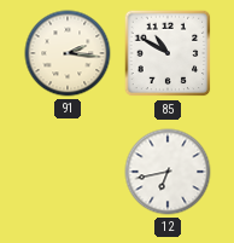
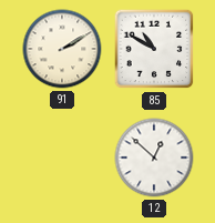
91: 2:16 -> 2:10
12: 6:43 -> 12:52
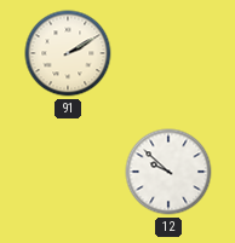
85: 10:50 -> none
12: 12:52 -> 9:52
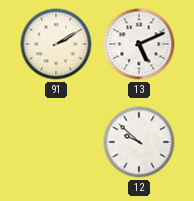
13: none -> 5:11
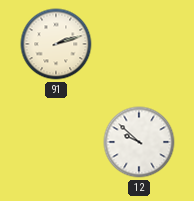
91: 2:10 -> 2:12
13: 5:11 -> none
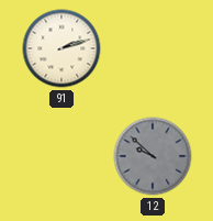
12 dial: white -> grey
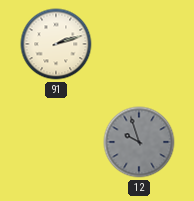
12: 9:52 -> 9:57
